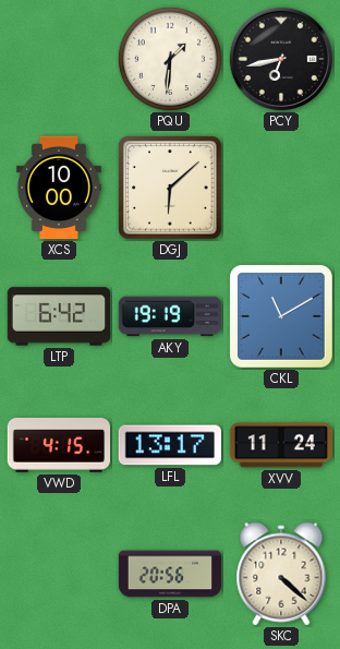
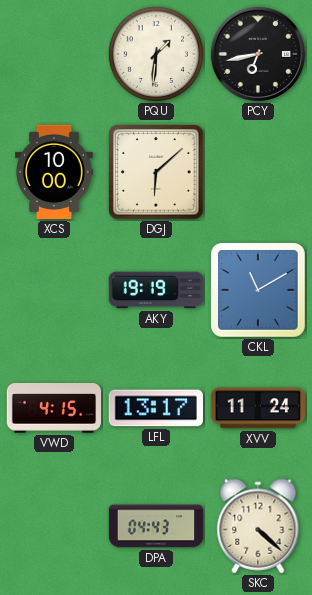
LTP: 6:42 -> none
DPA: 20:56 -> 04:43
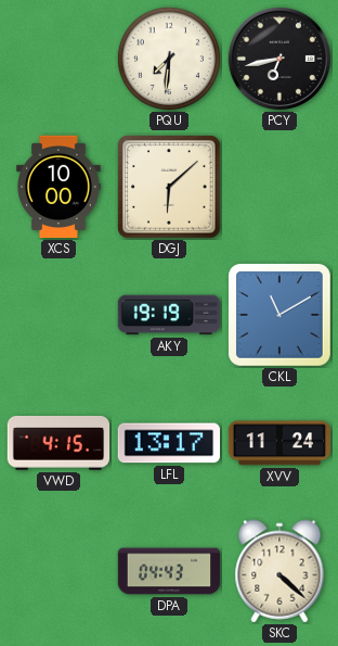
PQU: 1:31 -> 7:31
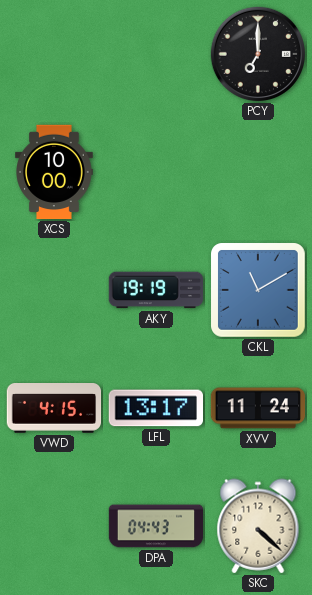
PQU: 7:31 -> none
PCY: 6:43 -> 7:00
DGJ: 6:08 -> none
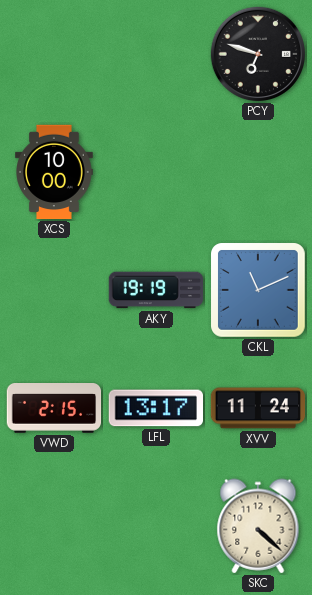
PCY: 7:00 -> 6:48
CKL: 11:10 -> 11:11
VWD: 4:15 -> 2:15
DPA: 04:43 -> none
